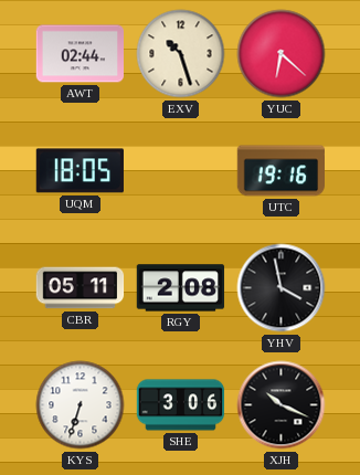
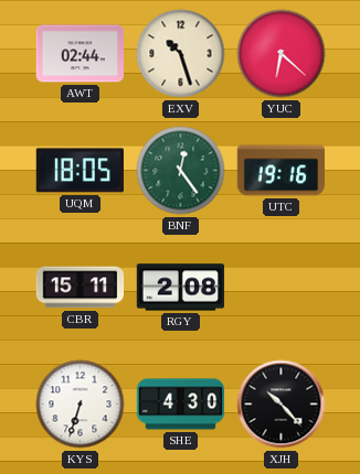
BNF: none -> 12:24
CBR: 05:11 -> 15:11
YHV: 3:58 -> none
SHE: 3:06 -> 4:30
XJH: 10:19 -> 10:23
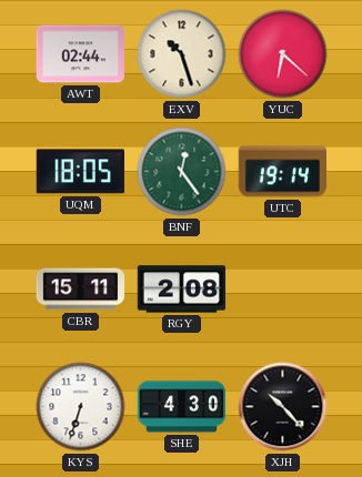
UTC: 19:16 -> 19:14
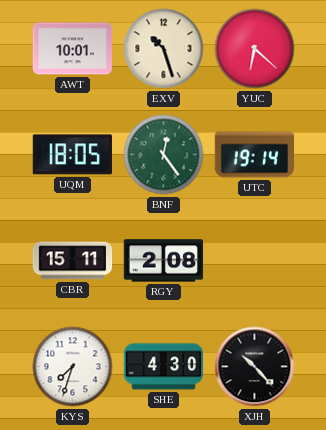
AWT: 02:44 -> 10:01
KYS: 6:33 -> 7:33
